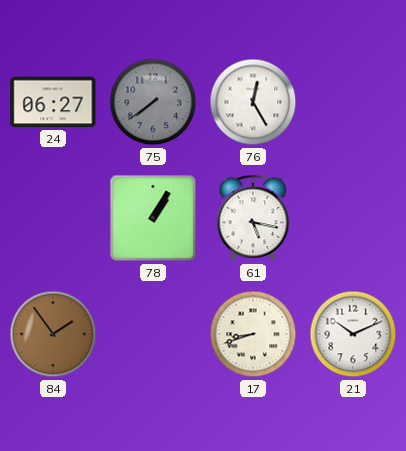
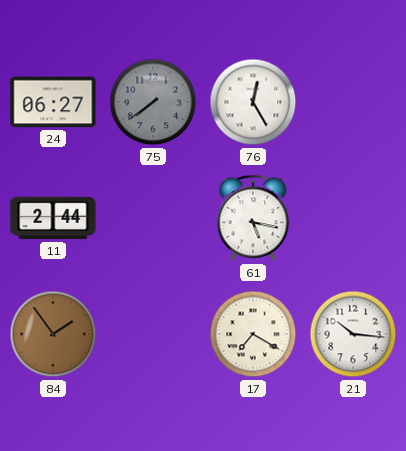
11: none -> 2:44
78: 1:05 -> none
17: 8:42 -> 7:20
21: 10:11 -> 10:16
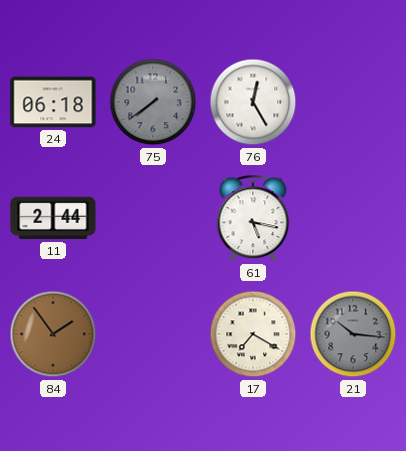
24: 06:27 -> 06:18
21 dial: white -> grey
